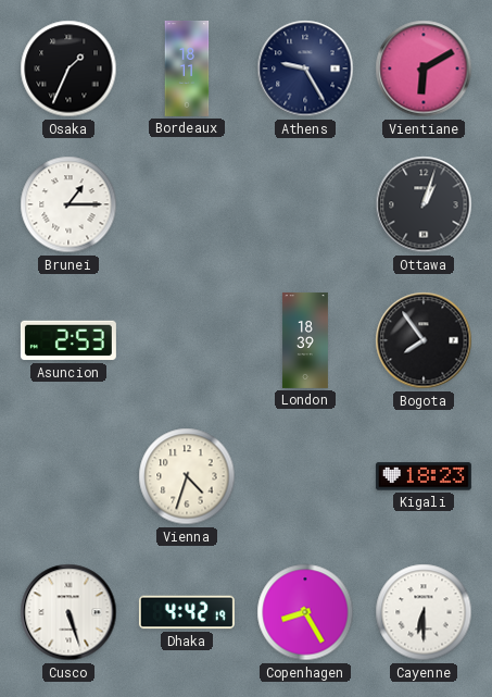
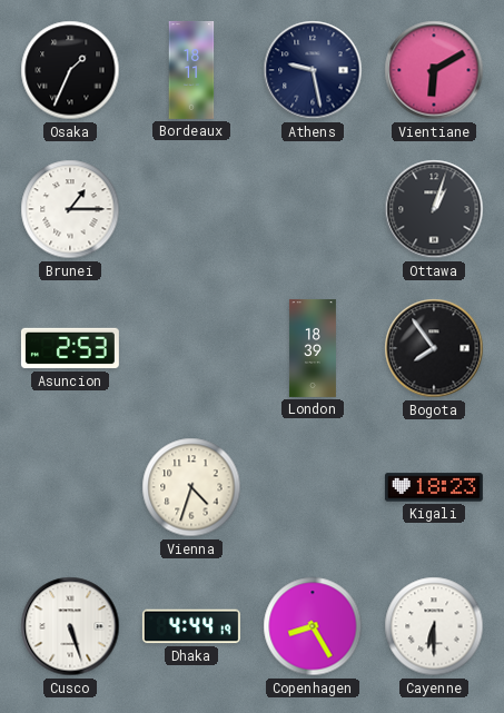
Athens: 9:25 -> 9:28
Dhaka: 4:42 -> 4:44
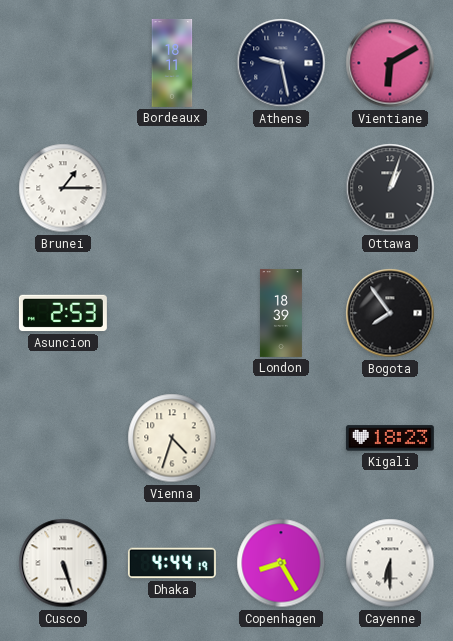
Osaka: 1:34 -> none
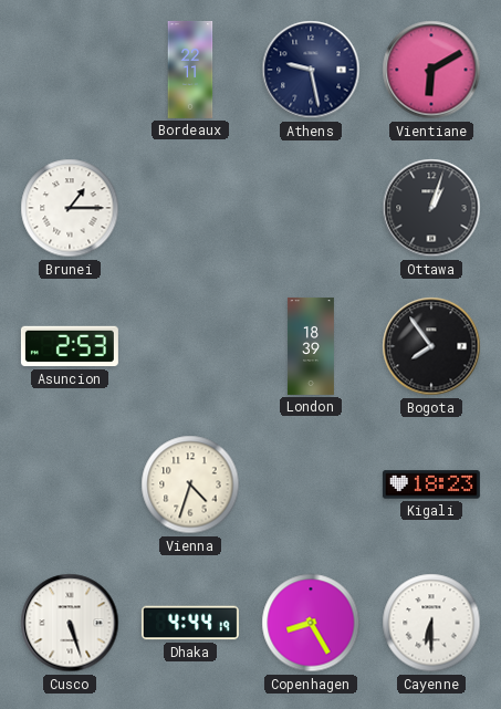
Bordeaux: 18:11 -> 22:11
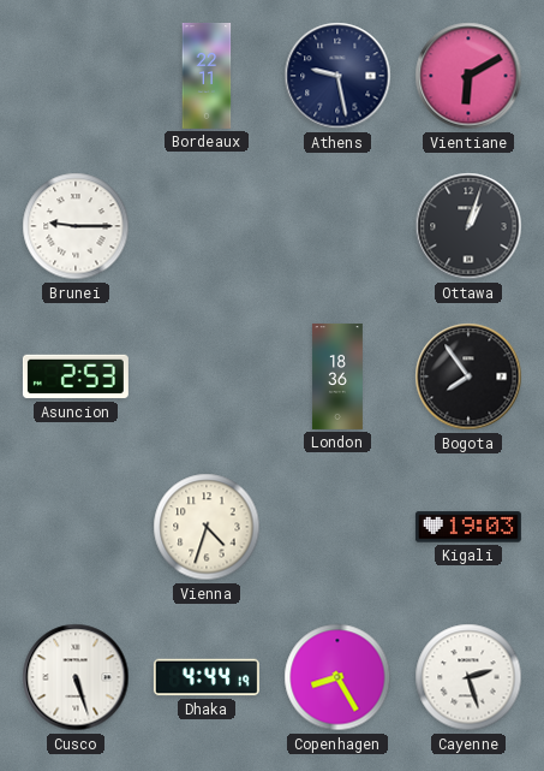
Brunei: 1:15 -> 9:15
London: 18:39 -> 18:36
Kigali: 18:23 -> 19:03
Cayenne: 6:30 -> 2:27
